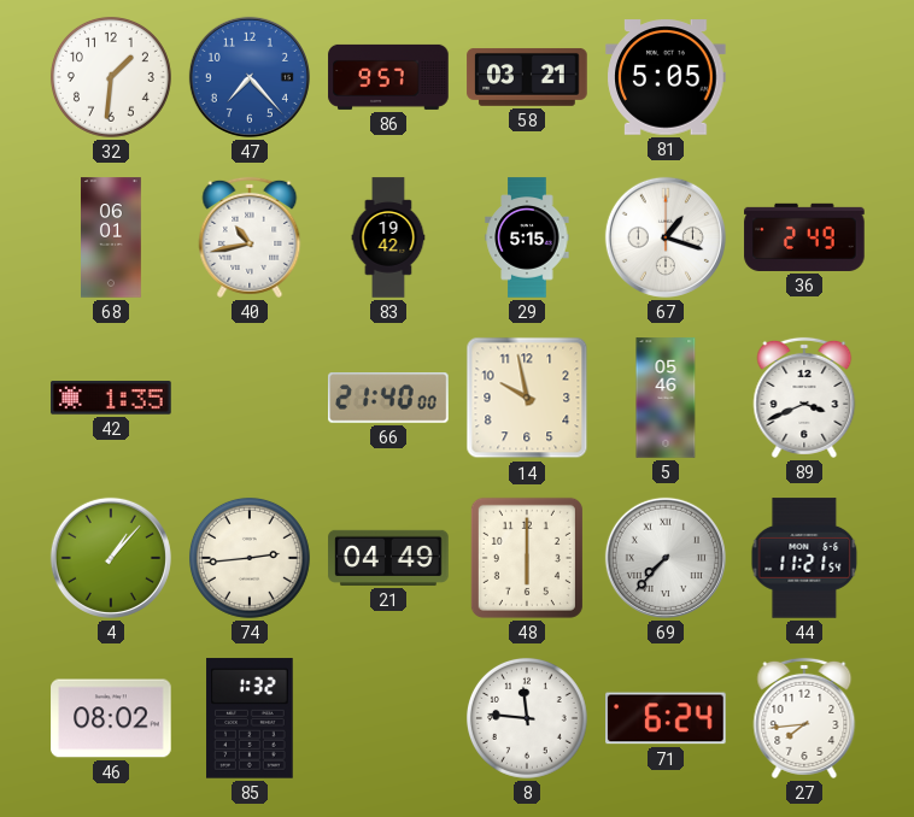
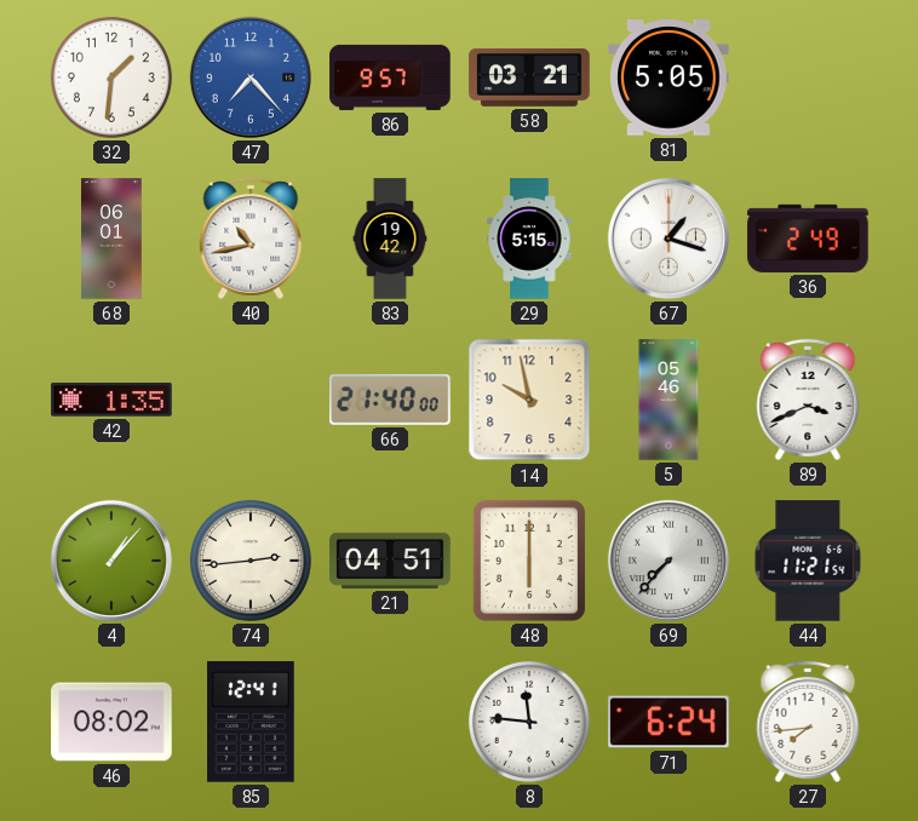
21: 04:49 -> 04:51
85: 1:32 -> 12:41
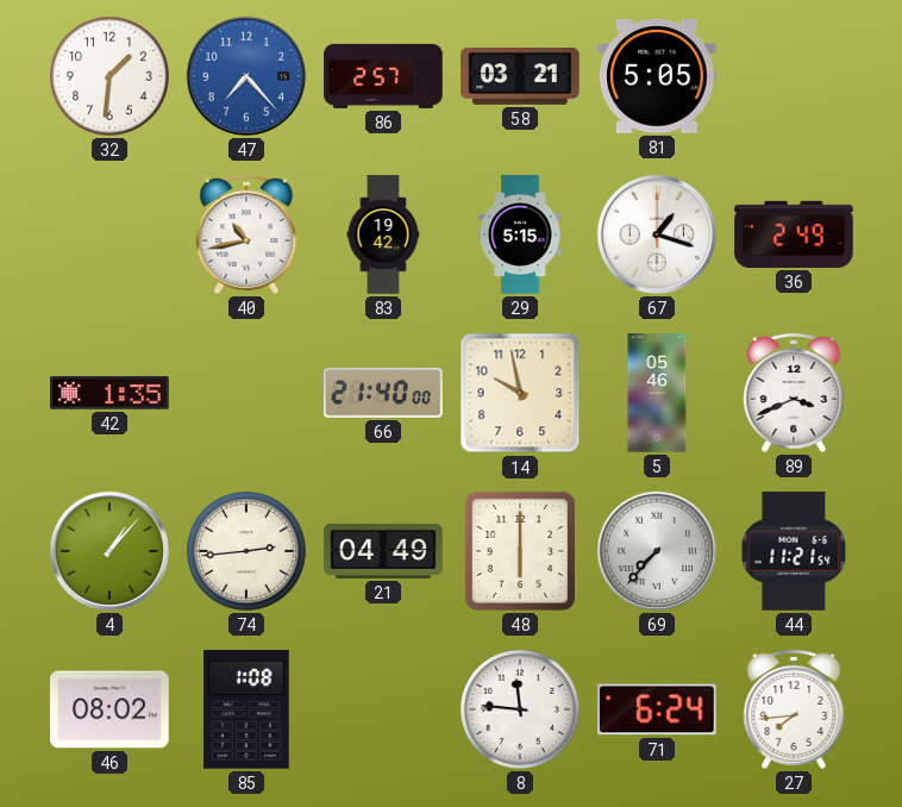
86: 9:57 -> 2:57
68: 06:01 -> none
21: 04:51 -> 04:49
85: 12:41 -> 1:08
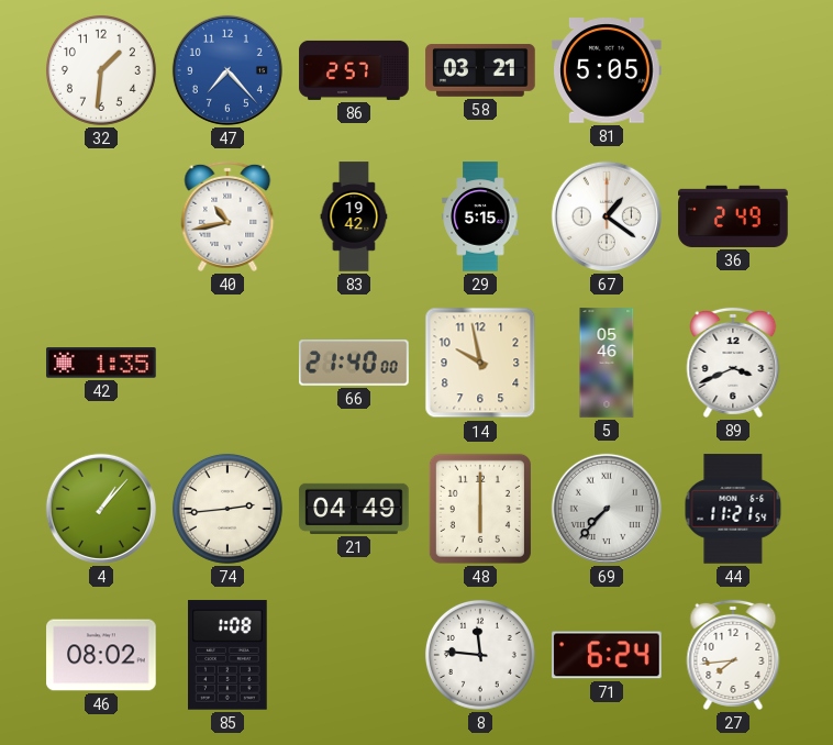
67: 1:18 -> 1:21
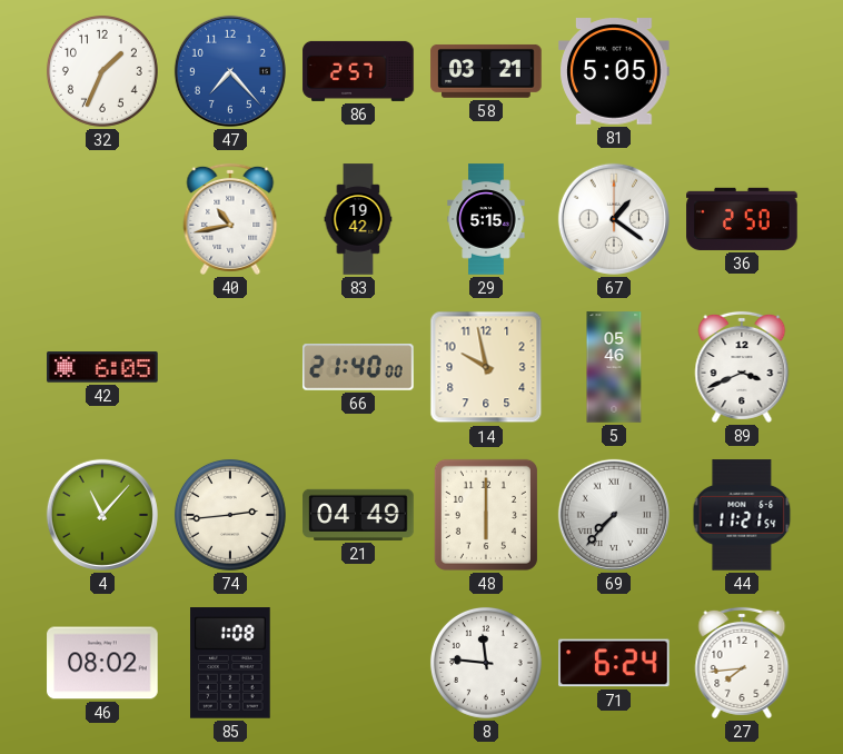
32: 1:31 -> 1:34
36: 2:49 -> 2:50
42: 1:35 -> 6:05
4: 1:07 -> 11:07
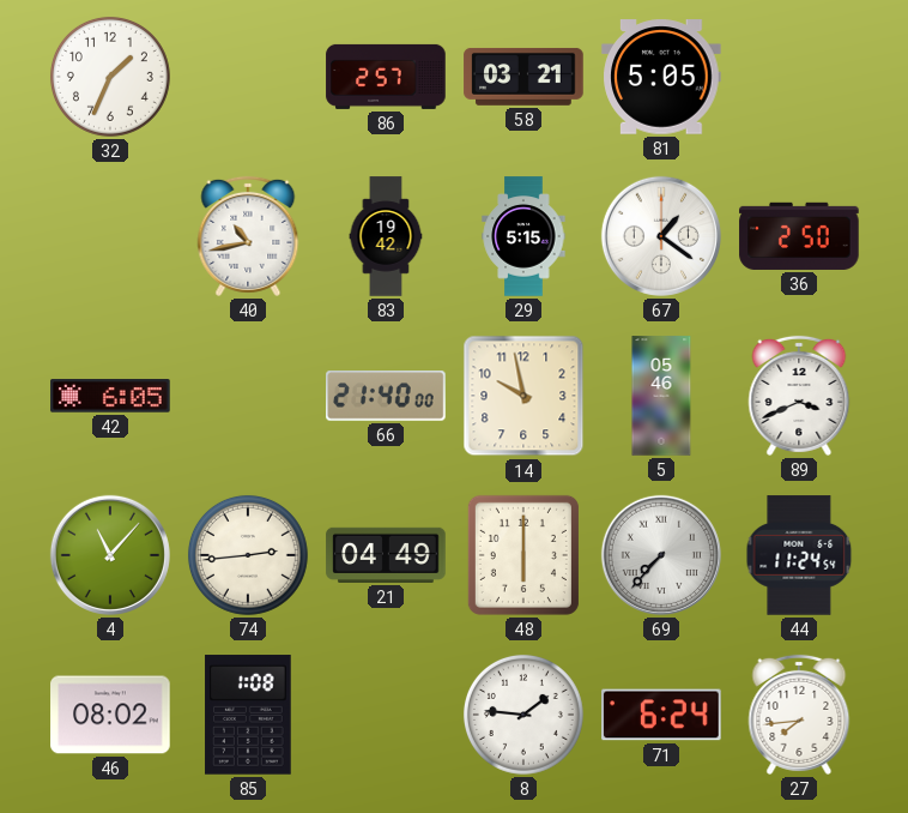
47: 7:23 -> none
44: 11:21 -> 11:24
8: 11:46 -> 1:46
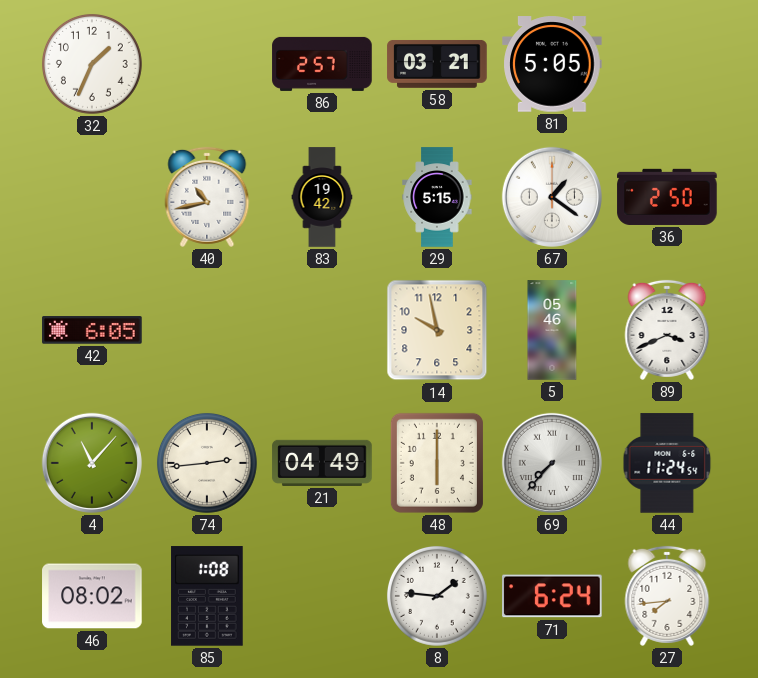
66: 21:40 -> none
